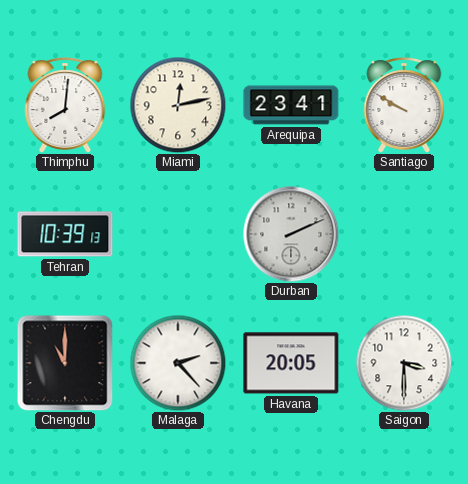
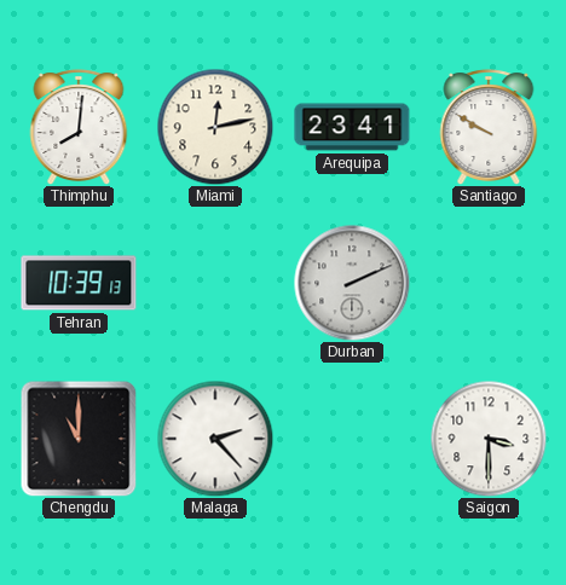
Havana: 20:05 -> none
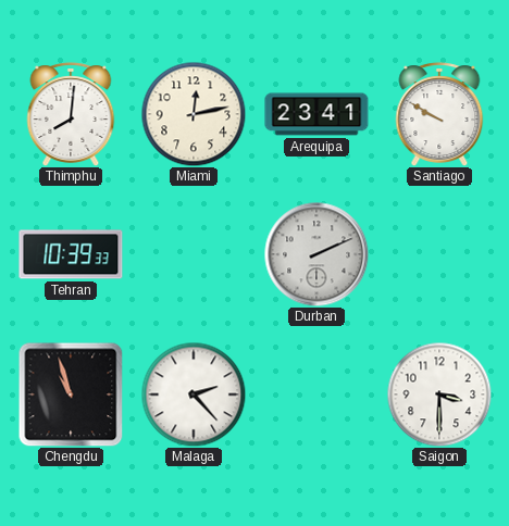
Tehran: 10:39:13 -> 10:39:33
Chengdu: 11:00 -> 10:57
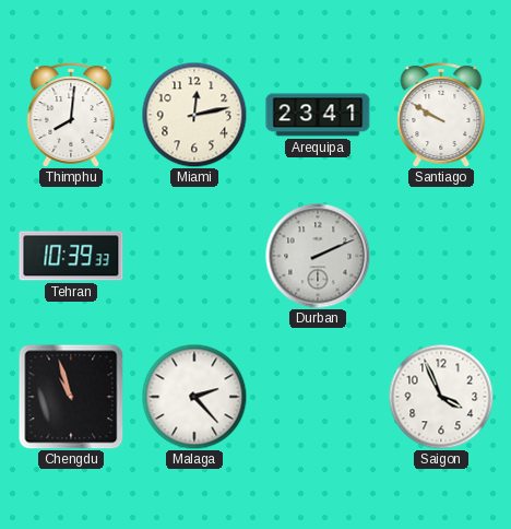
Saigon: 3:30 -> 3:56
